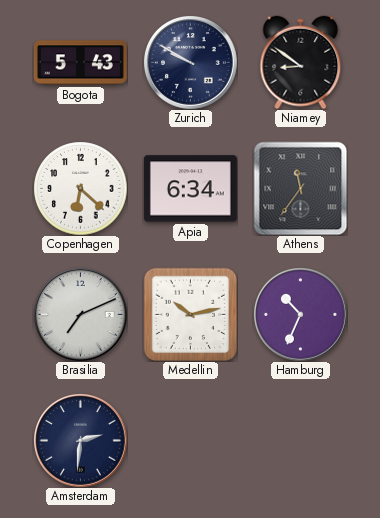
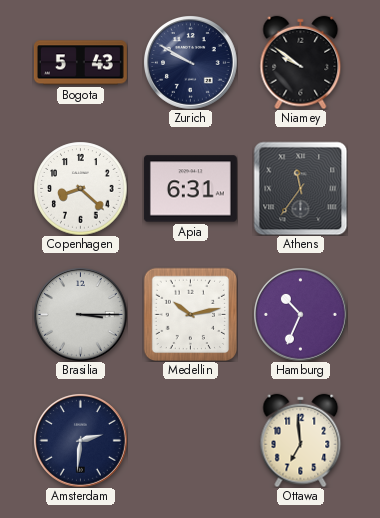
Niamey: 8:51 -> 9:51
Copenhagen: 6:22 -> 8:22
Apia: 6:34 -> 6:31
Brasilia: 7:11 -> 3:15
Ottawa: none -> 6:59
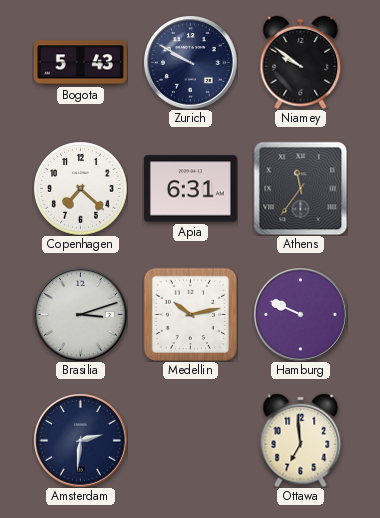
Copenhagen: 8:22 -> 7:22
Brasilia: 3:15 -> 3:12
Hamburg: 10:34 -> 9:49
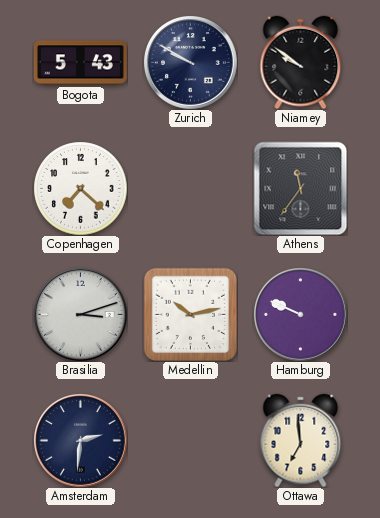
Apia: 6:31 -> none
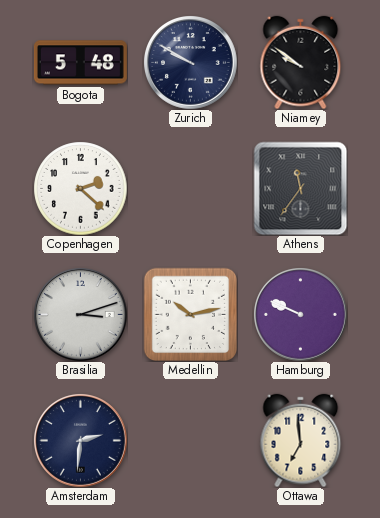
Bogota: 5:43 -> 5:48
Copenhagen: 7:22 -> 2:22
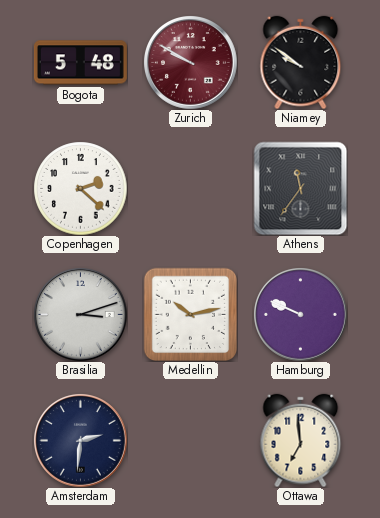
Zurich dial: navy -> burgundy
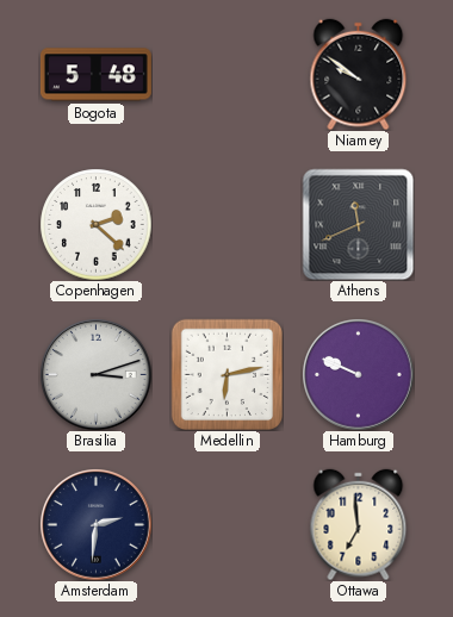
Zurich: 9:50 -> none
Athens: 11:36 -> 11:41
Medellin: 10:13 -> 6:13
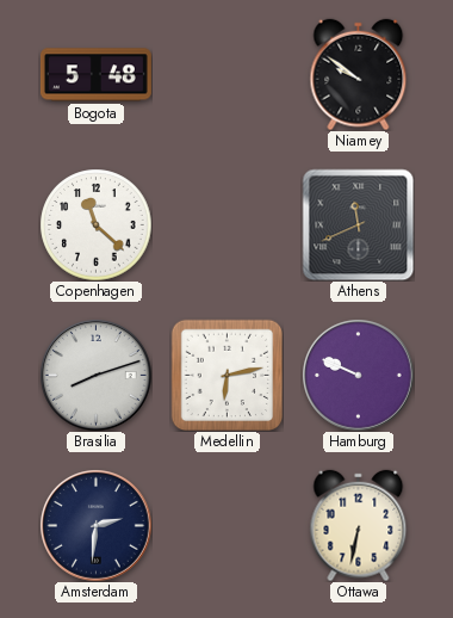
Copenhagen: 2:22 -> 11:22
Brasilia: 3:12 -> 8:12
Ottawa: 6:59 -> 6:32
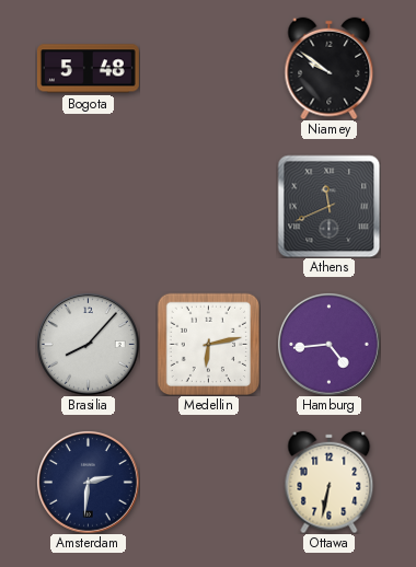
Copenhagen: 11:22 -> none
Brasilia: 8:12 -> 8:07
Hamburg: 9:49 -> 4:44
